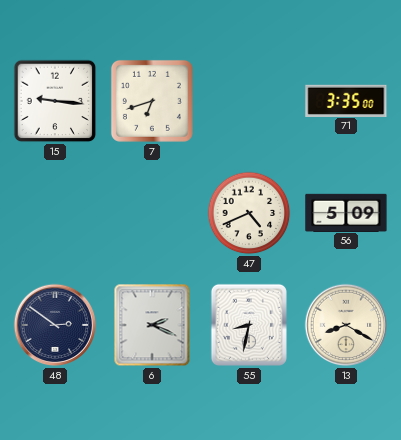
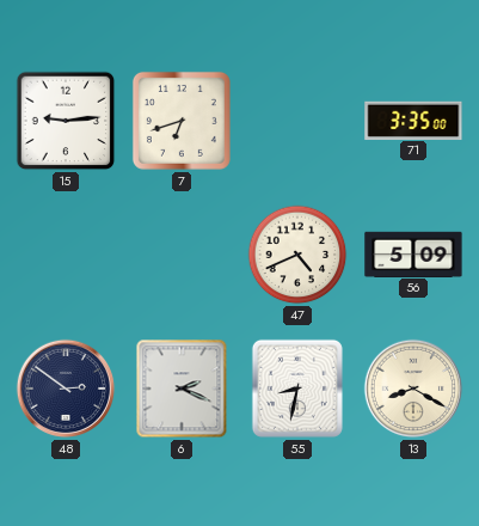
15: 9:16 -> 9:14
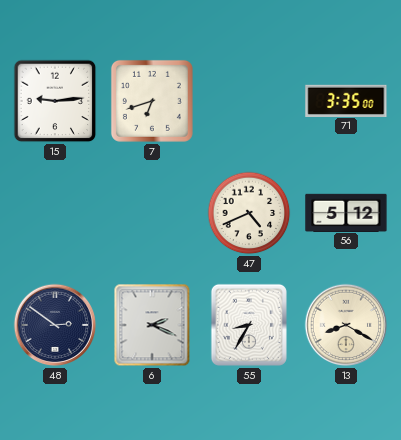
56: 5:09 -> 5:12
55: 8:32 -> 8:35
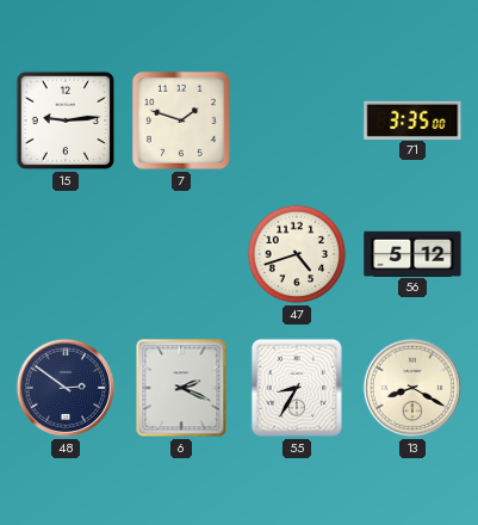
7: 6:42 -> 1:48
47: 4:41 -> 4:42
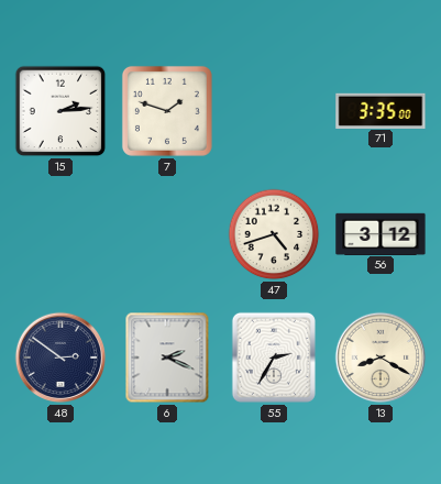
15: 9:14 -> 2:14
56: 5:12 -> 3:12
55: 8:35 -> 2:35
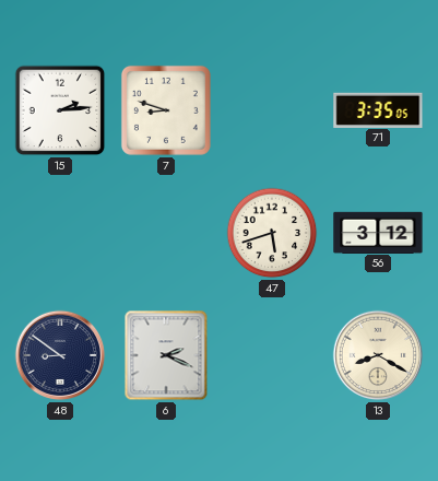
7: 1:48 -> 8:48
71: 3:35:00 -> 3:35:05
47: 4:42 -> 5:42
48: 2:51 -> 8:51
55: 2:35 -> none
